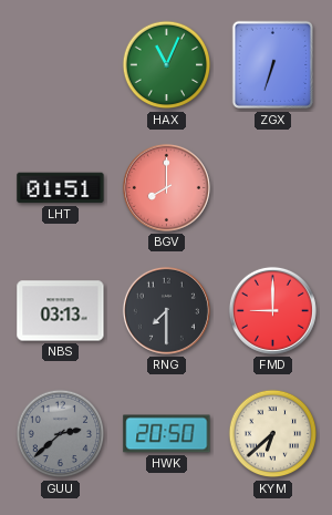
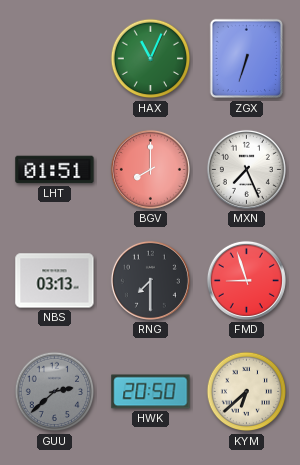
MXN: none -> 7:26
FMD: 9:00 -> 8:57
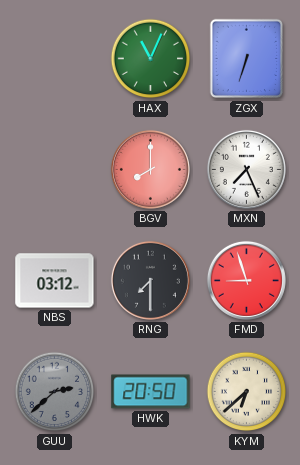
LHT: 01:51 -> none
NBS: 03:13 -> 03:12
